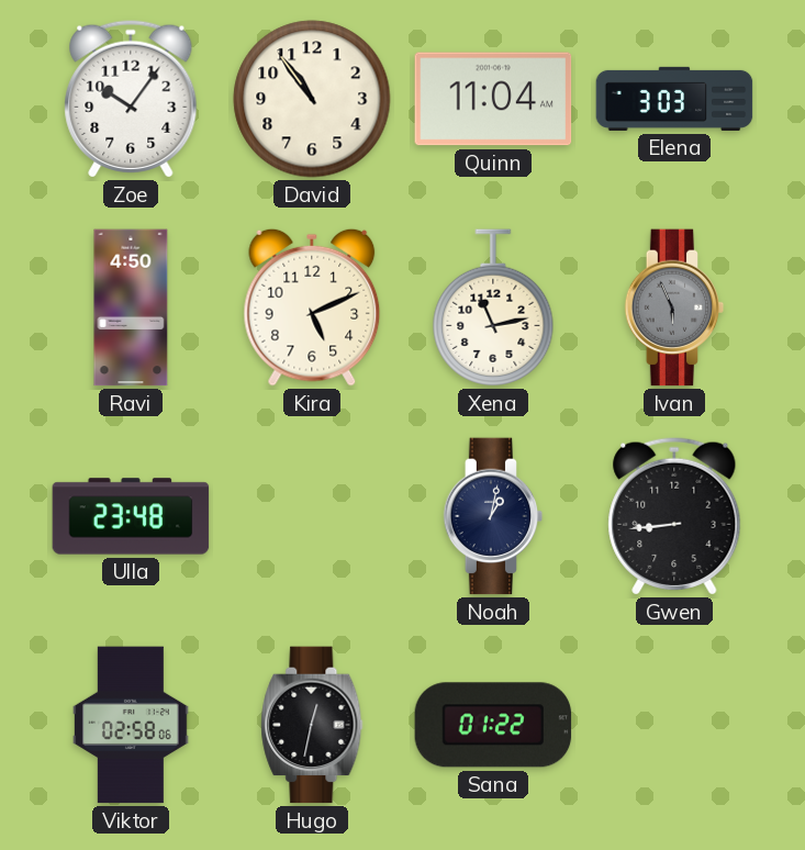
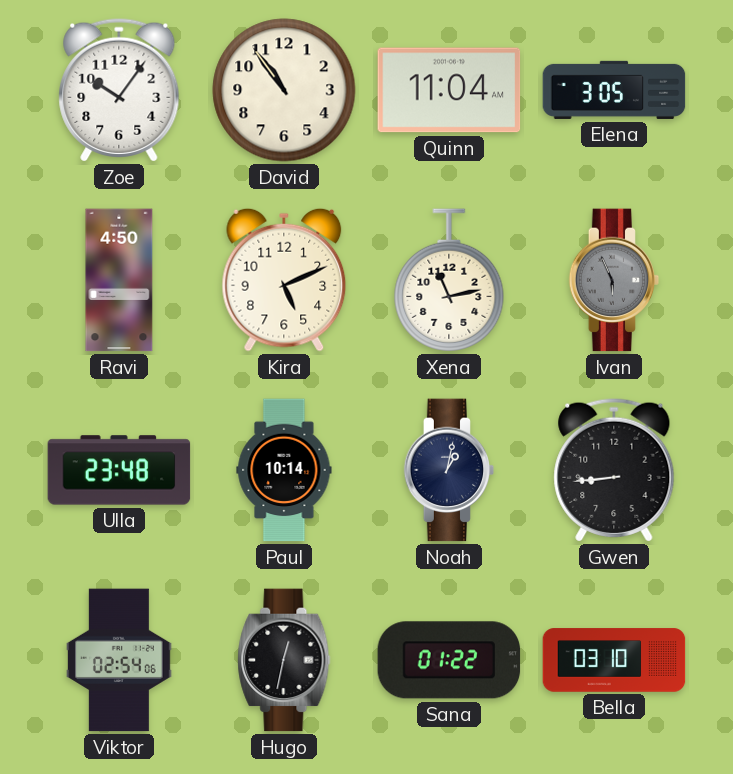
Elena: 3:03 -> 3:05
Paul: none -> 10:14
Viktor: 02:58 -> 02:54
Bella: none -> 03:10
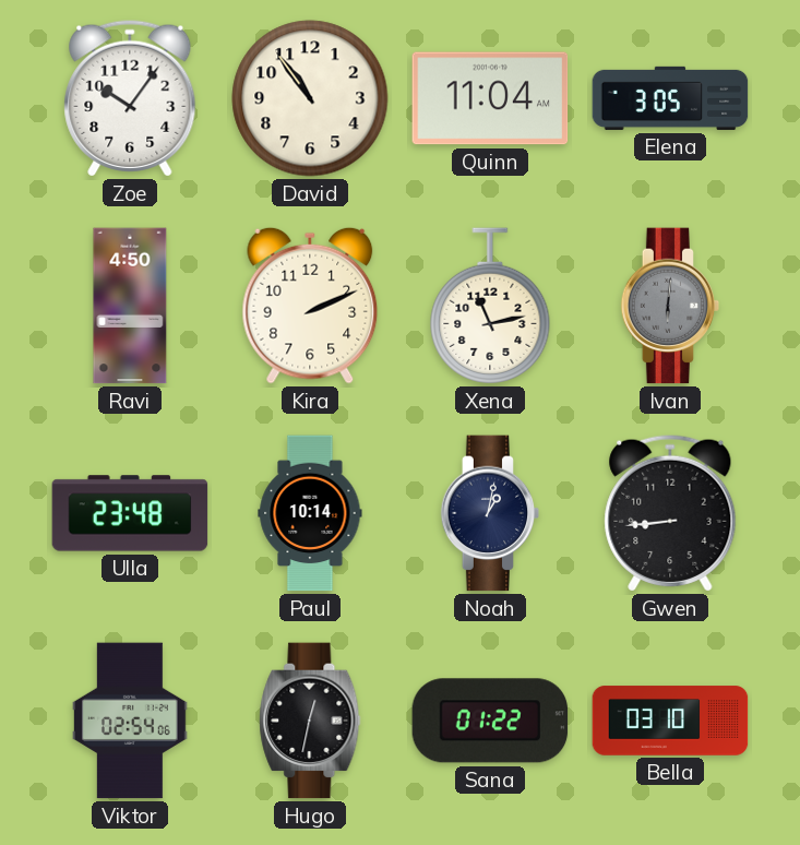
Kira: 5:11 -> 2:11
Ivan: 5:56 -> 6:01
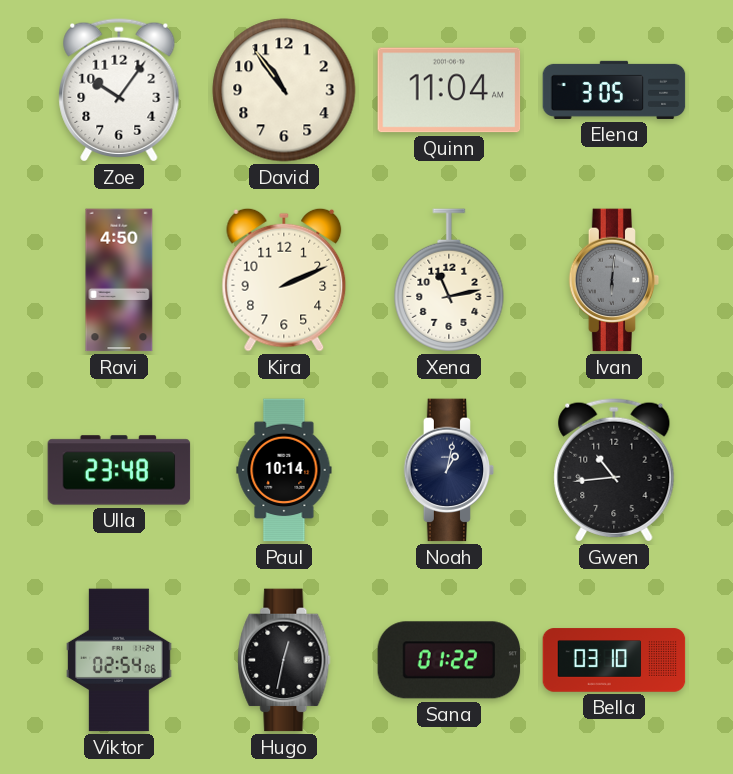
Gwen: 8:44 -> 10:44
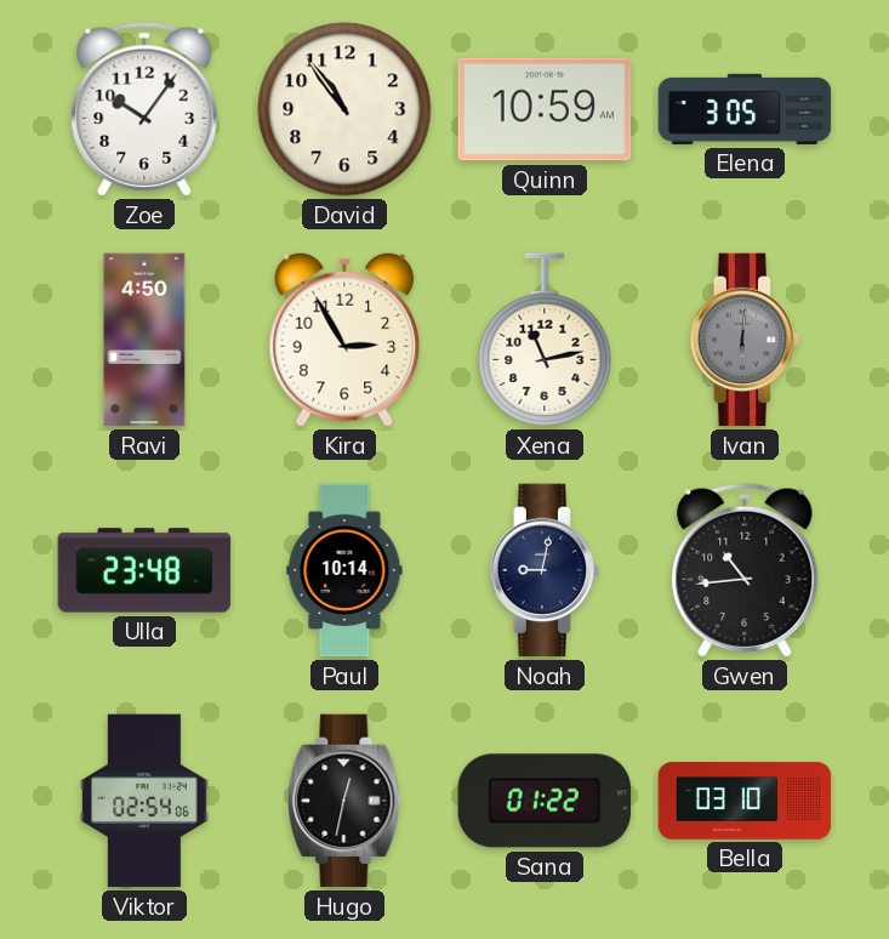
Quinn: 11:04 -> 10:59
Kira: 2:11 -> 2:55
Noah: 1:02 -> 9:02
